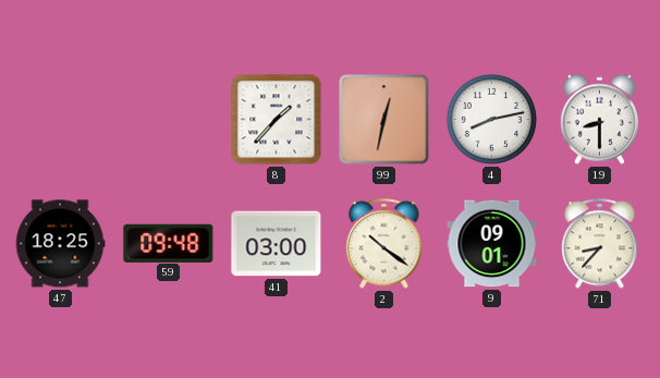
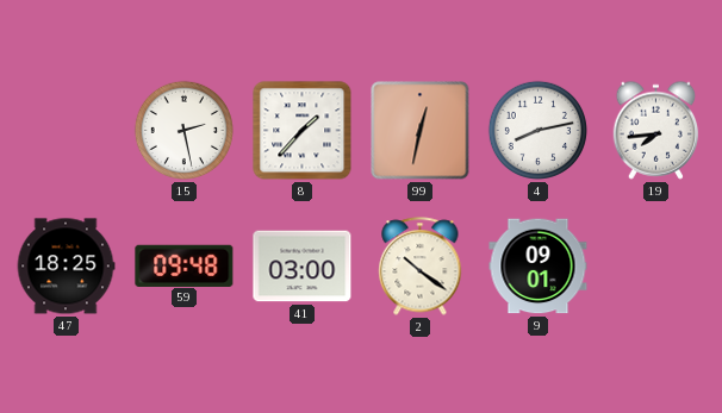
15: none -> 2:28
19: 8:30 -> 7:44
71: 8:37 -> none
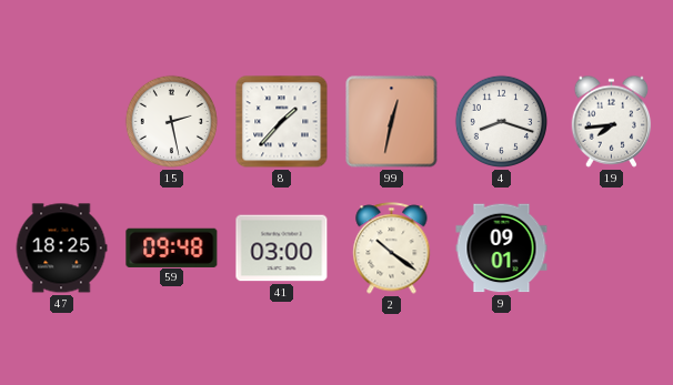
4: 8:13 -> 8:18
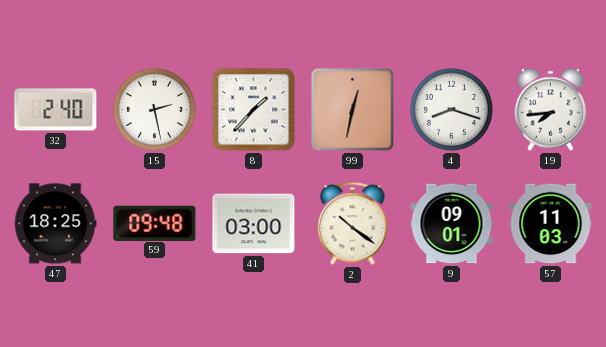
32: none -> 2:40
57: none -> 11:03
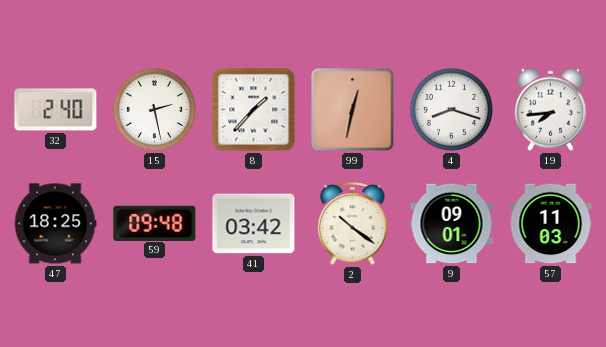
41: 03:00 -> 03:42
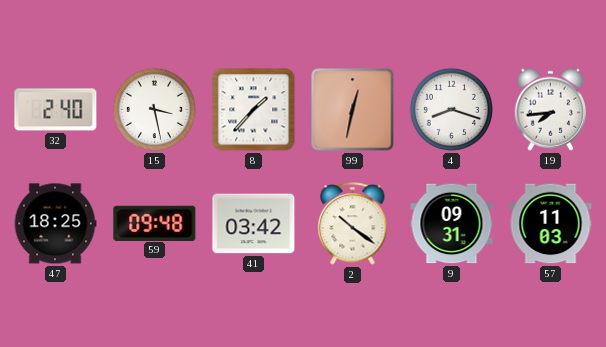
15: 2:28 -> 3:28
9: 09:01 -> 09:31
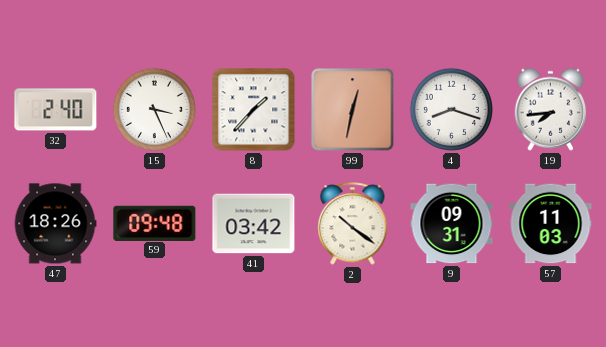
15: 3:28 -> 3:26
47: 18:25 -> 18:26
